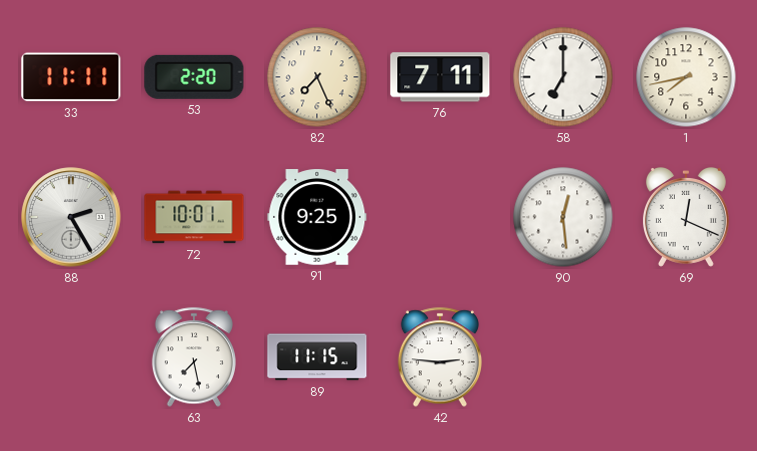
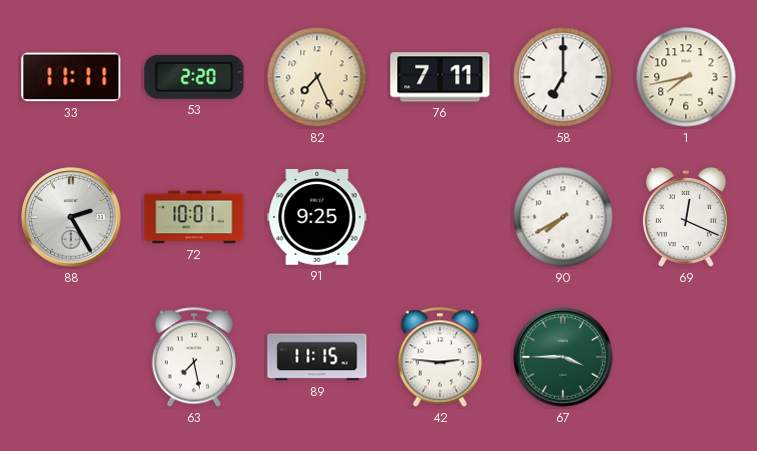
90: 12:29 -> 7:40
67: none -> 3:45
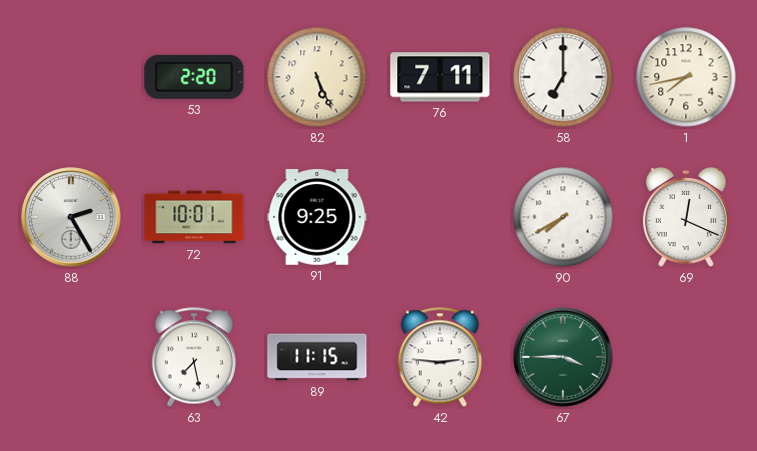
33: 11:11 -> none
82: 7:26 -> 5:26
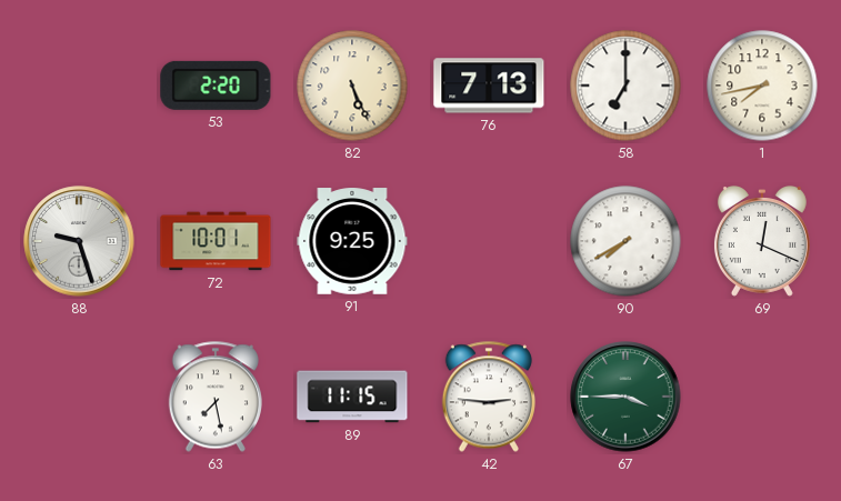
76: 7:11 -> 7:13
88: 2:25 -> 9:27
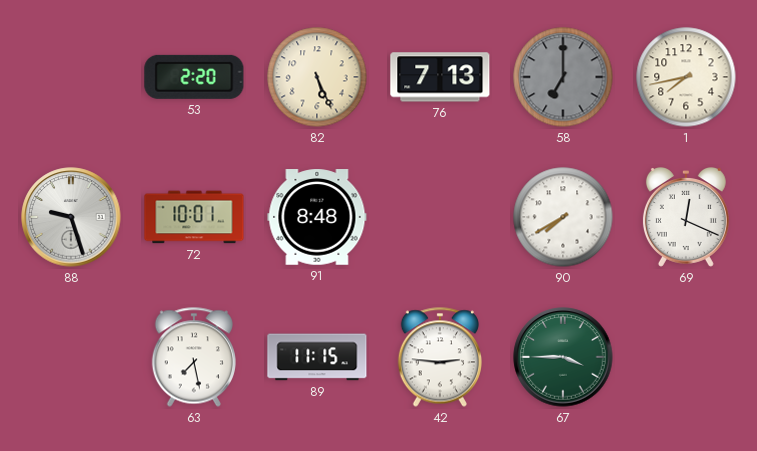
58 dial: white -> grey
91: 9:25 -> 8:48
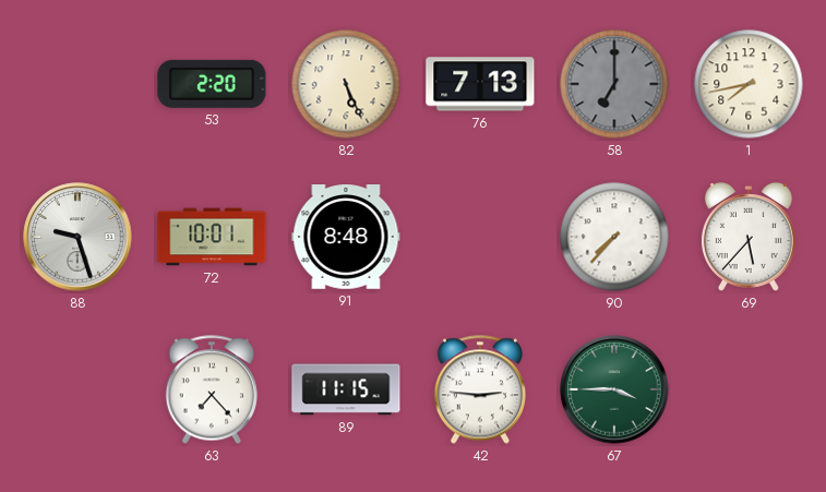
90: 7:40 -> 7:37
69: 12:19 -> 5:37
63: 7:28 -> 7:23
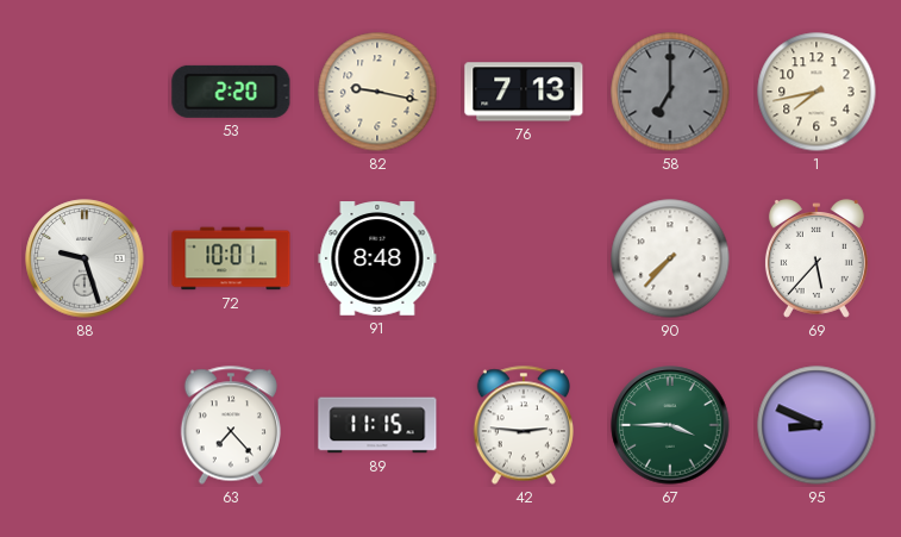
82: 5:26 -> 9:17
95: none -> 8:49
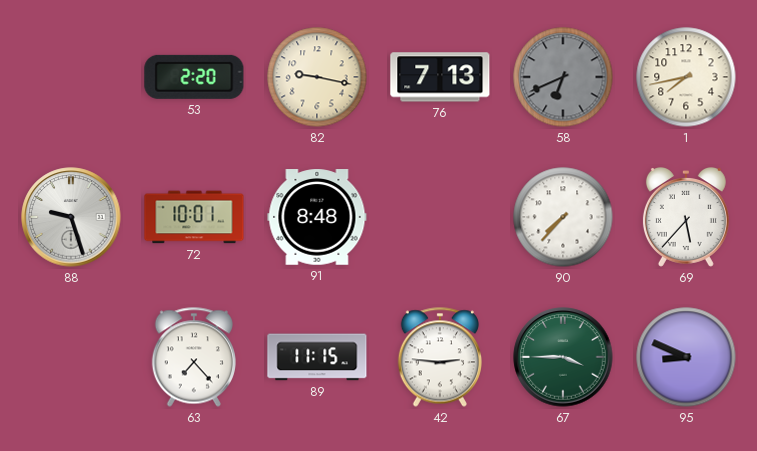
58: 7:00 -> 6:41
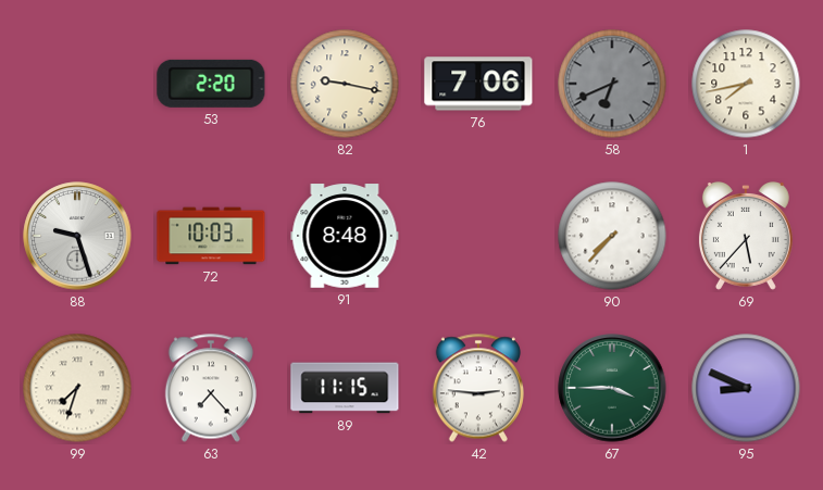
76: 7:13 -> 7:06
72: 10:01 -> 10:03
99: none -> 7:33
